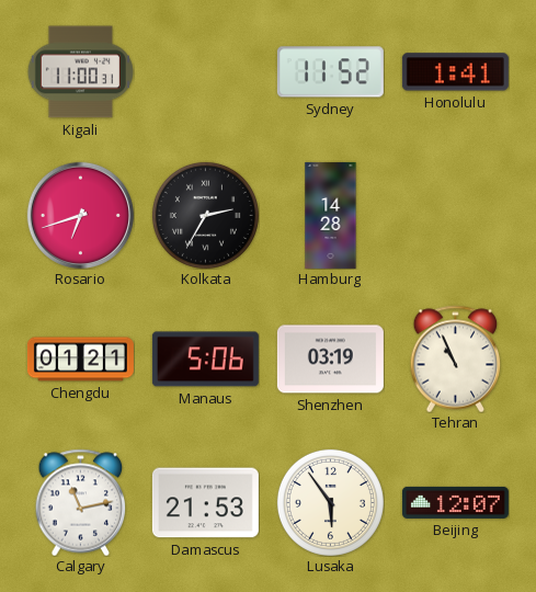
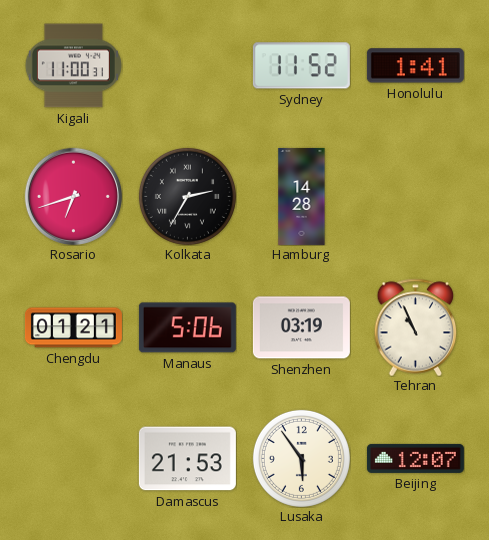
Calgary: 11:13 -> none
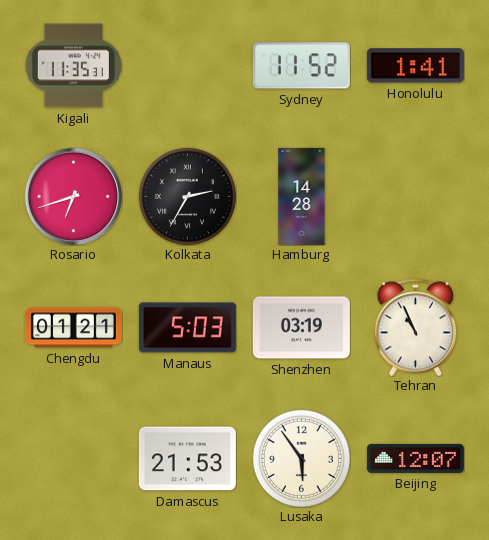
Kigali: 11:00 -> 11:35
Manaus: 5:06 -> 5:03
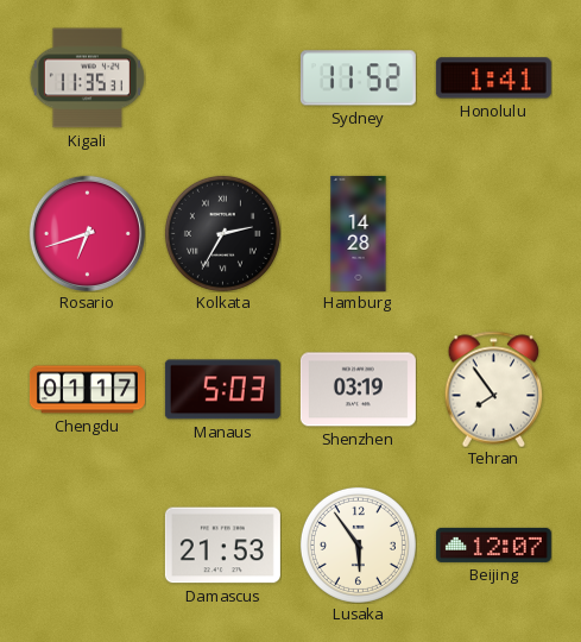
Chengdu: 01:21 -> 01:17
Tehran: 10:56 -> 7:54
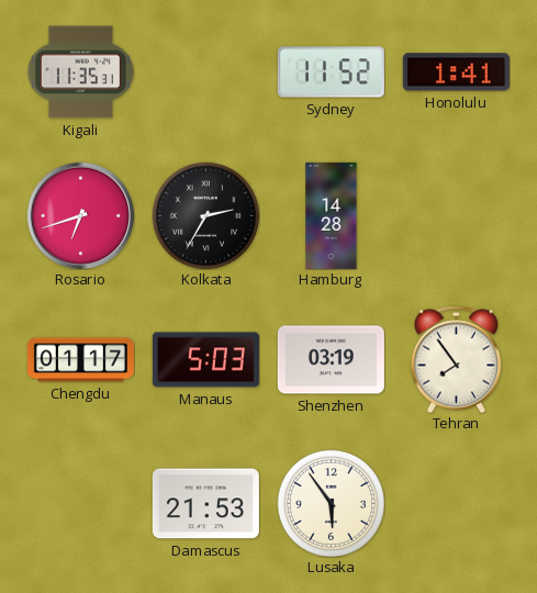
Beijing: 12:07 -> none
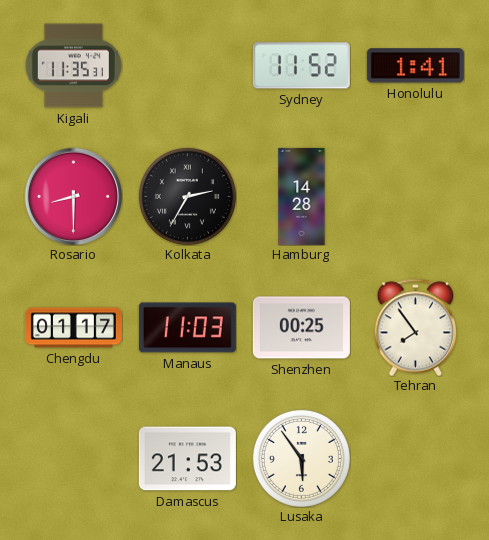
Rosario: 6:42 -> 8:30
Manaus: 5:03 -> 11:03
Shenzhen: 03:19 -> 00:25
